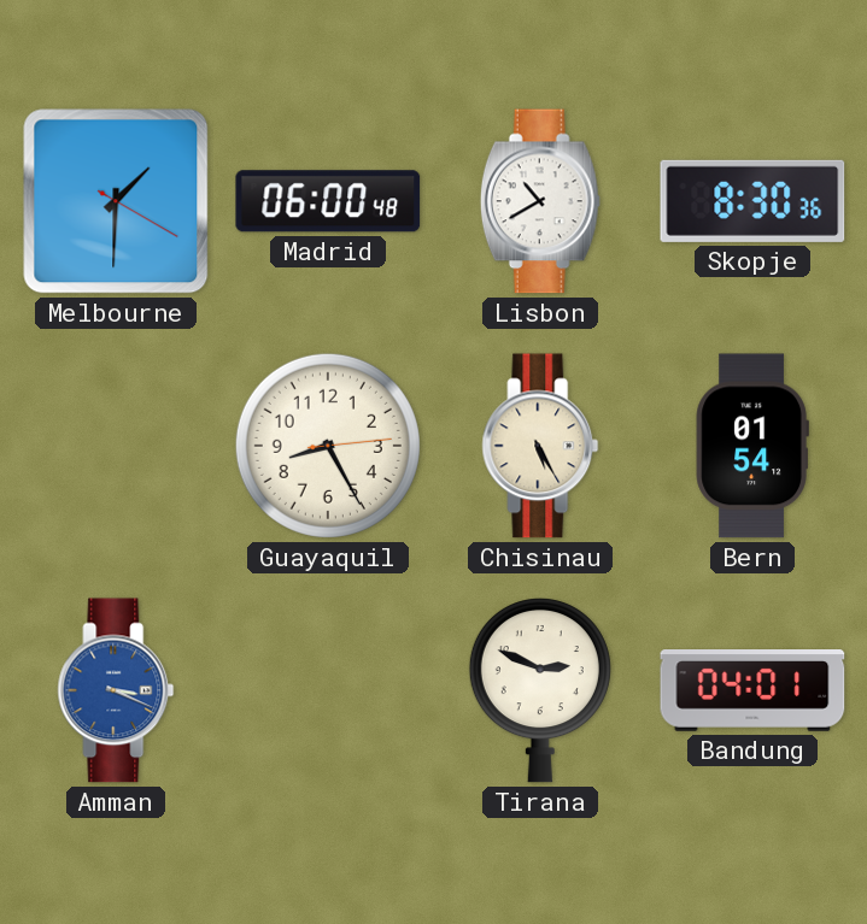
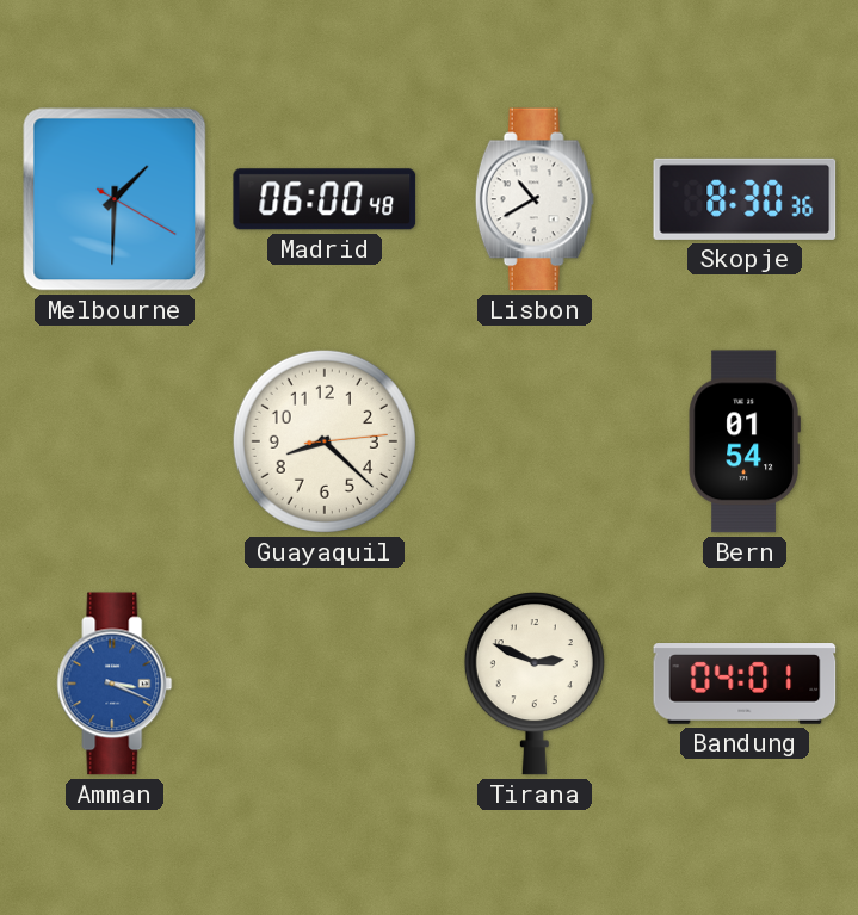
Guayaquil: 8:25 -> 8:22
Chisinau: 5:25 -> none
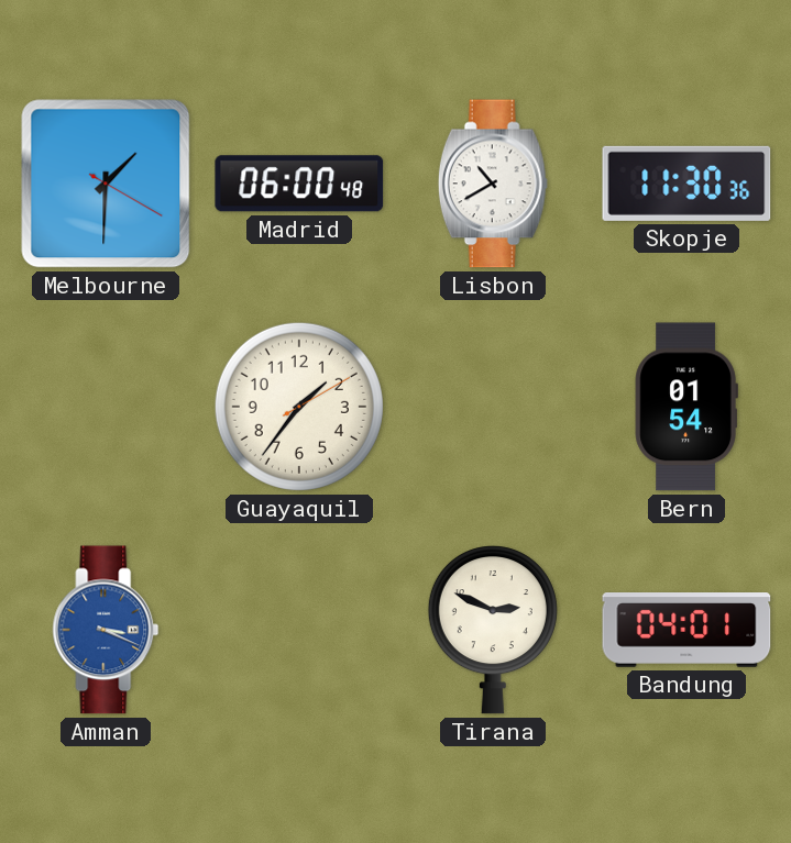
Skopje: 8:30 -> 11:30
Guayaquil: 8:22 -> 1:36
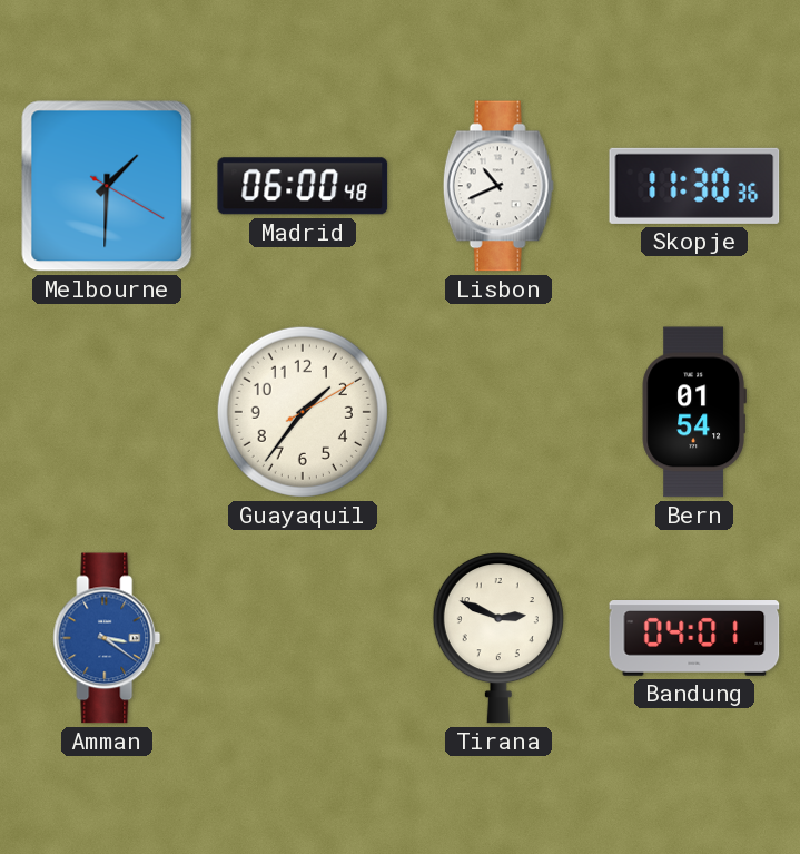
Lisbon: 10:40 -> 10:41
Amman: 3:19 -> 3:21
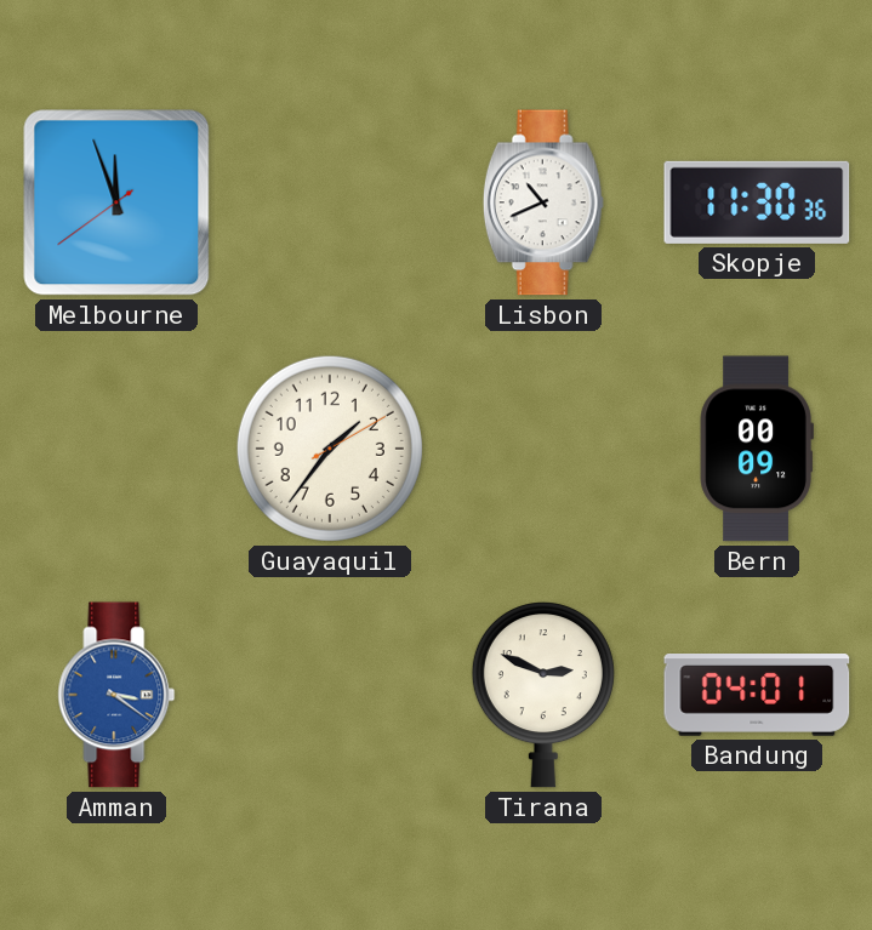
Melbourne: 1:30 -> 11:56
Madrid: 06:00 -> none
Bern: 01:54 -> 00:09
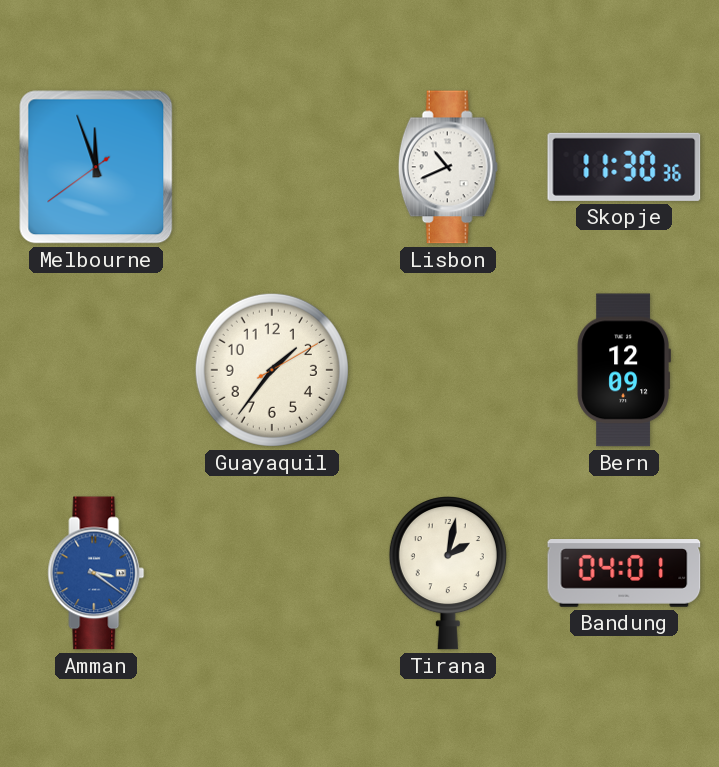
Bern: 00:09 -> 12:09
Tirana: 2:49 -> 2:02
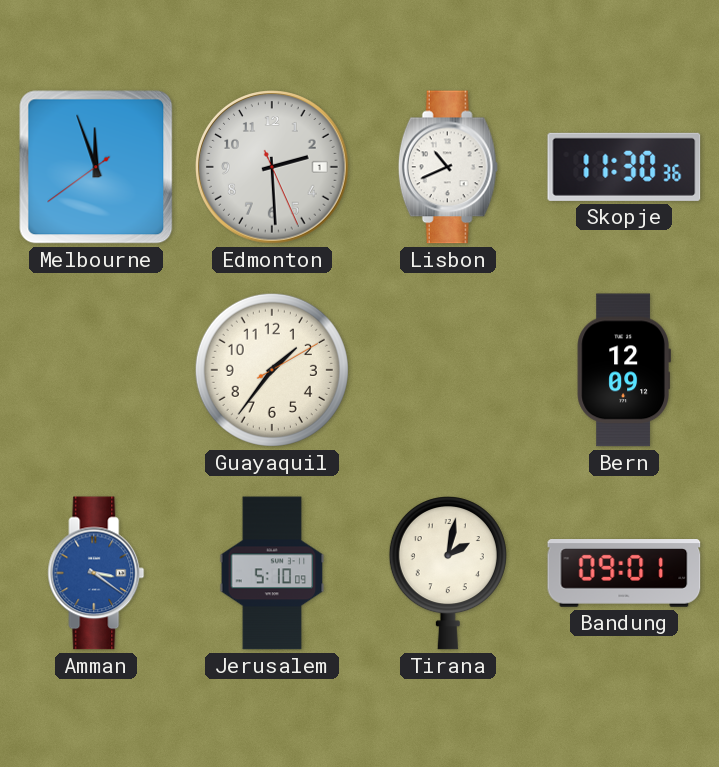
Edmonton: none -> 2:29
Jerusalem: none -> 5:10
Bandung: 04:01 -> 09:01
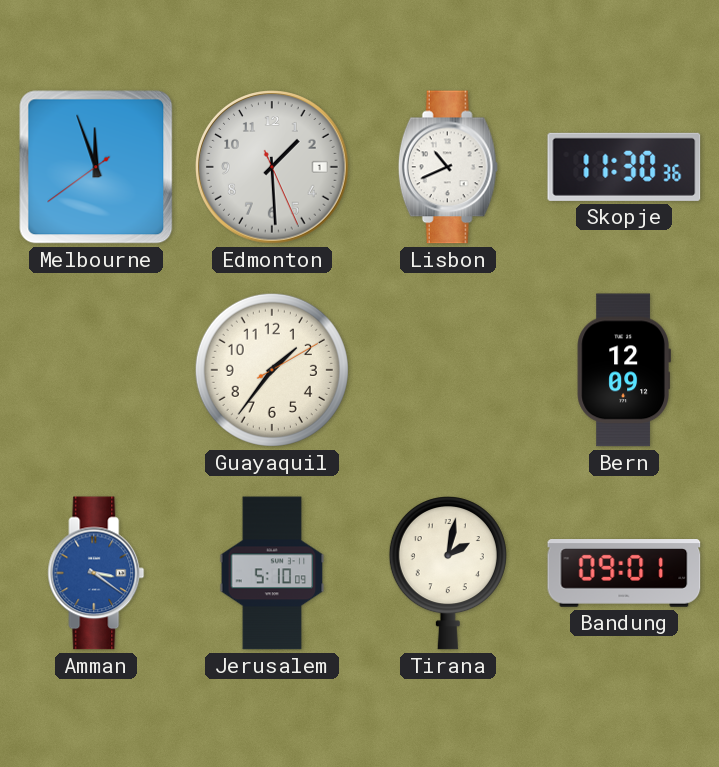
Edmonton: 2:29 -> 1:29
